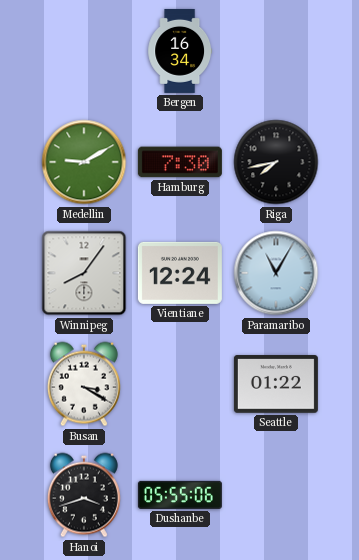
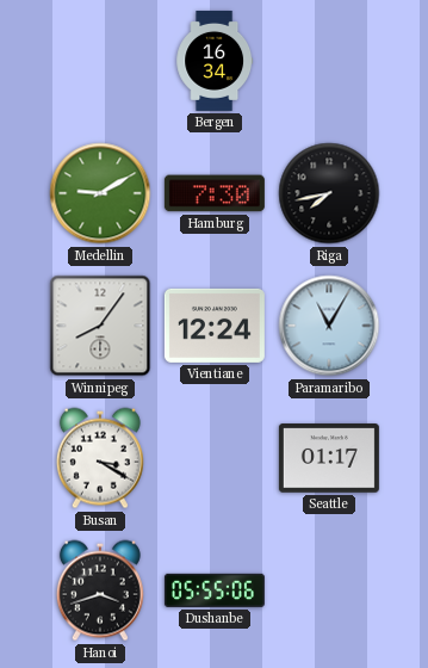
Seattle: 01:22 -> 01:17
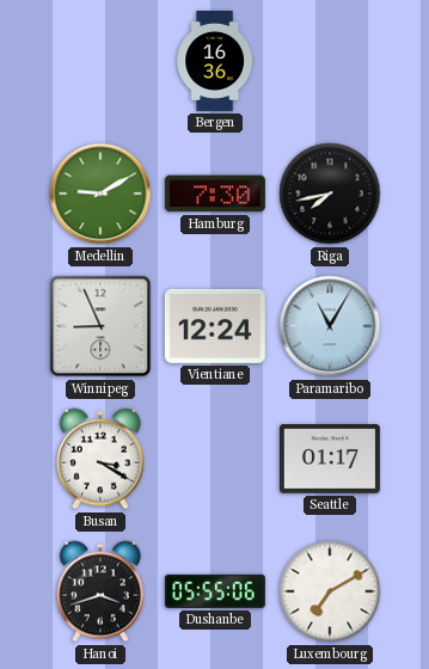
Bergen: 16:34 -> 16:36
Winnipeg: 8:06 -> 8:56
Luxembourg: none -> 7:10
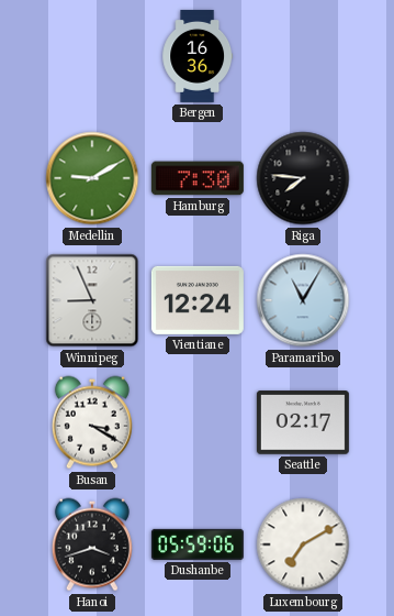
Riga: 7:43 -> 7:46
Seattle: 01:17 -> 02:17
Dushanbe: 05:55 -> 05:59
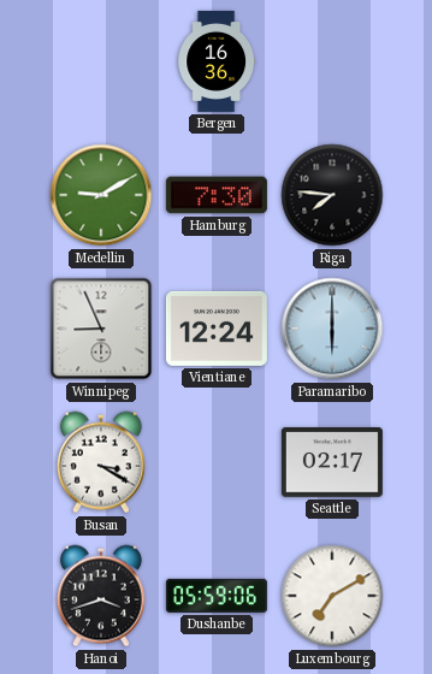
Paramaribo: 11:05 -> 6:00
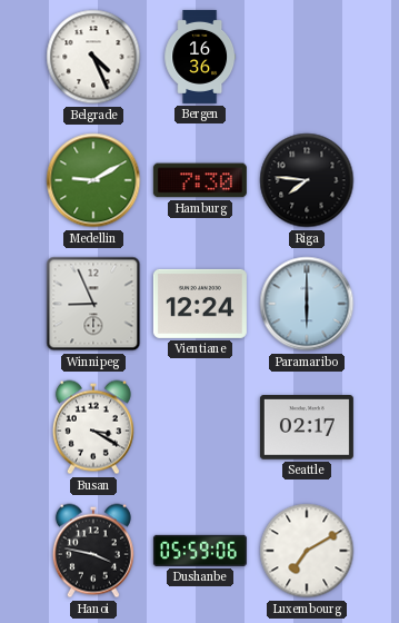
Belgrade: none -> 4:26
Hanoi: 3:42 -> 3:47
